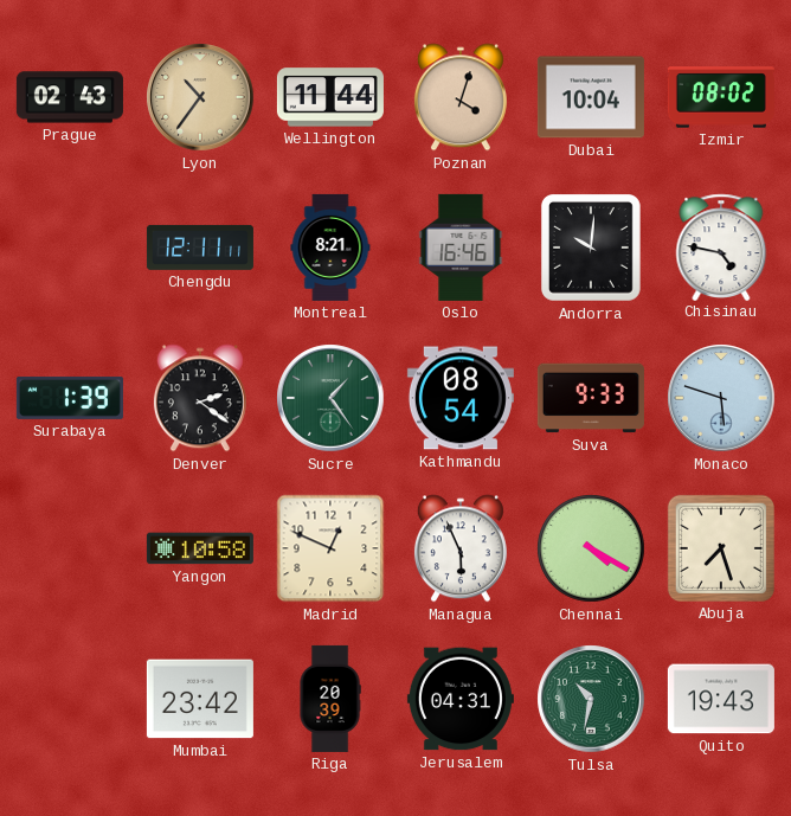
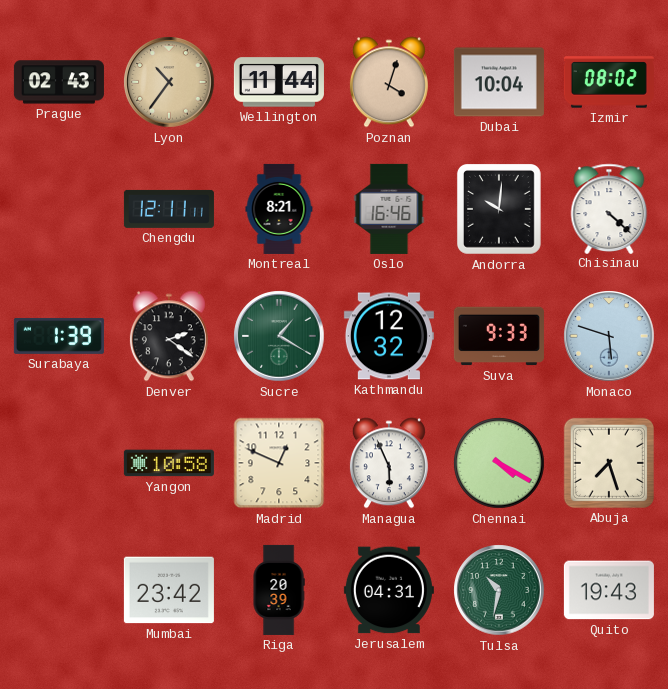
Chisinau: 4:47 -> 4:22
Sucre: 1:24 -> 1:20
Kathmandu: 08:54 -> 12:32
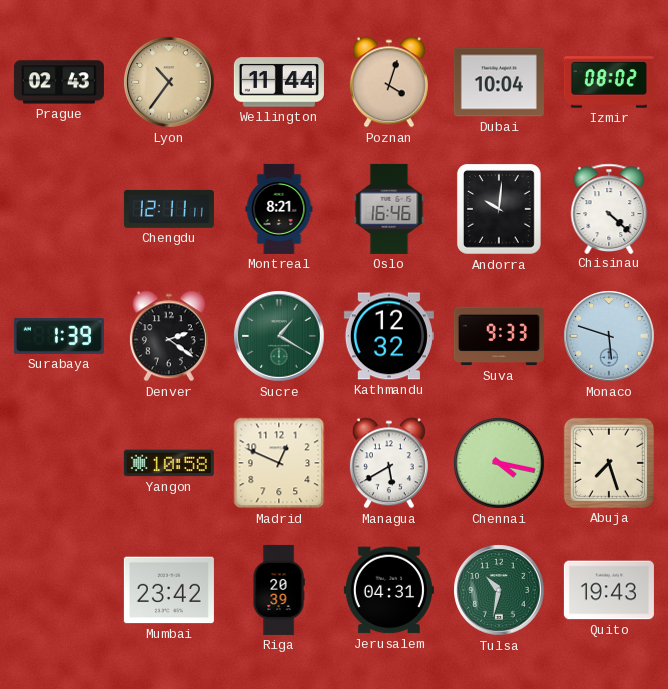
Managua: 5:56 -> 5:40
Chennai: 4:20 -> 4:17
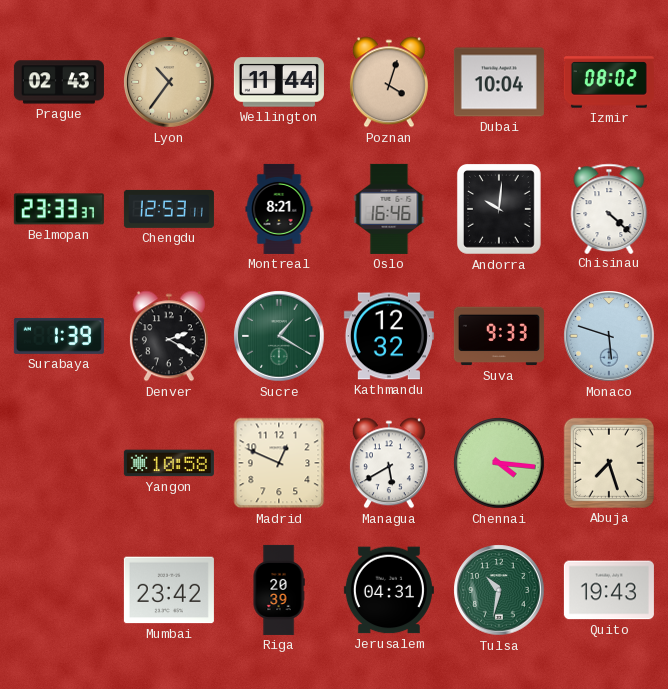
Belmopan: none -> 23:33
Chengdu: 12:11 -> 12:53
Denver: 2:21 -> 2:20
Chennai: 4:17 -> 4:16
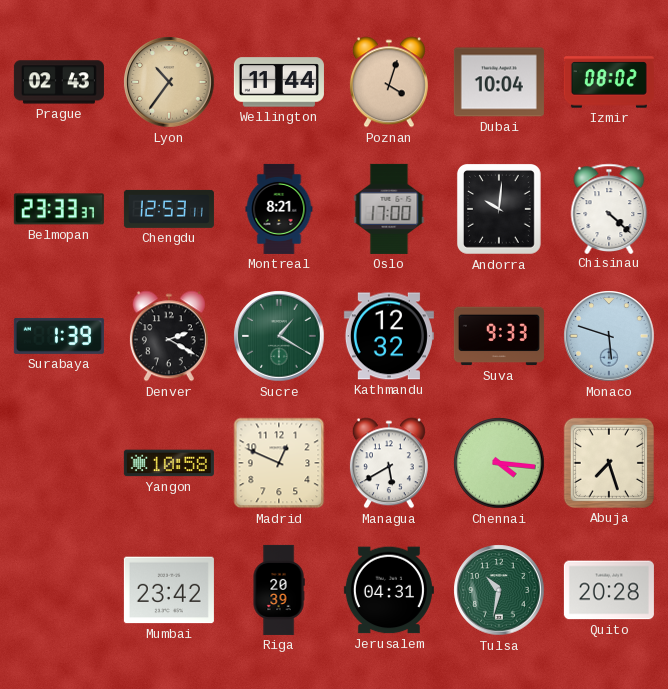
Oslo: 16:46 -> 17:00
Quito: 19:43 -> 20:28
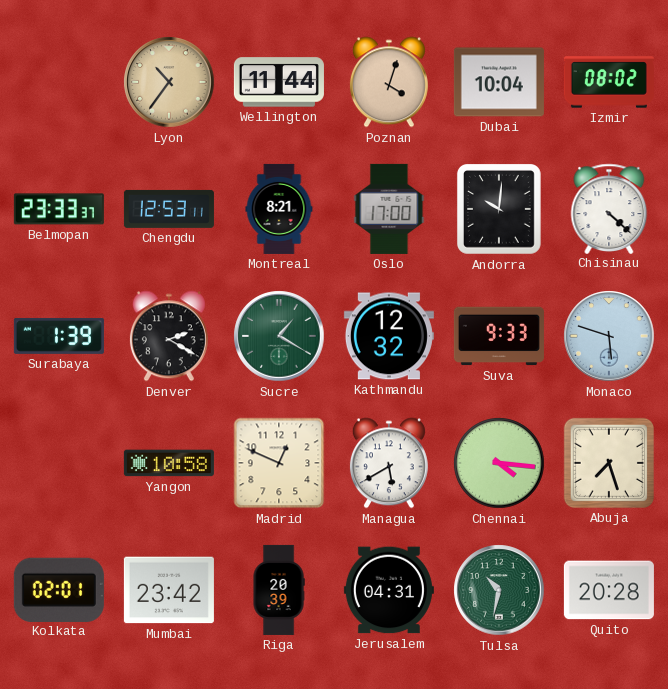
Prague: 02:43 -> none
Kolkata: none -> 02:01
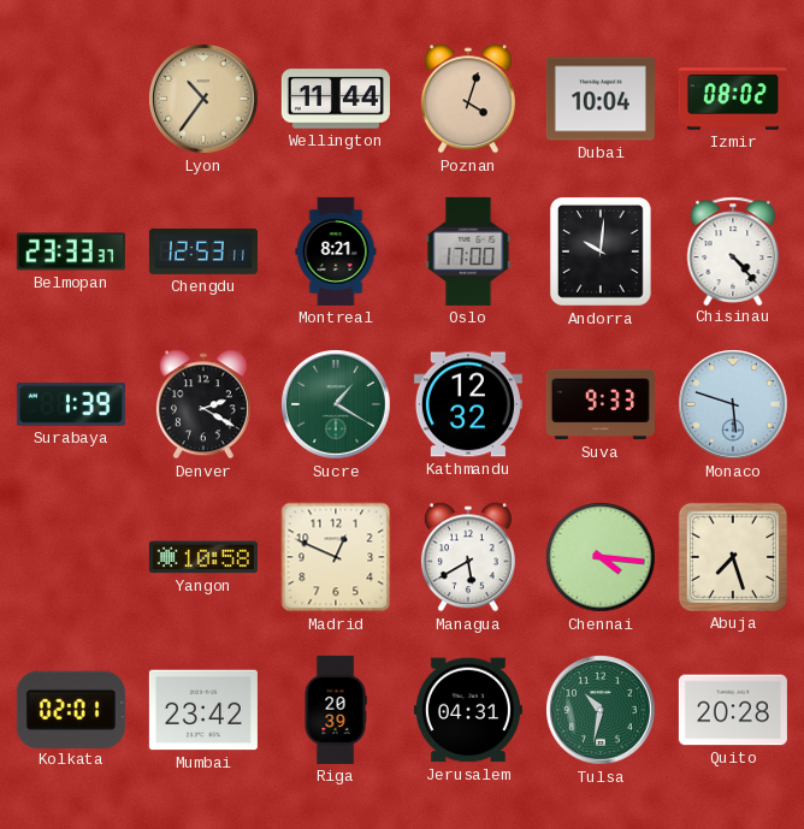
Chisinau: 4:22 -> 4:23
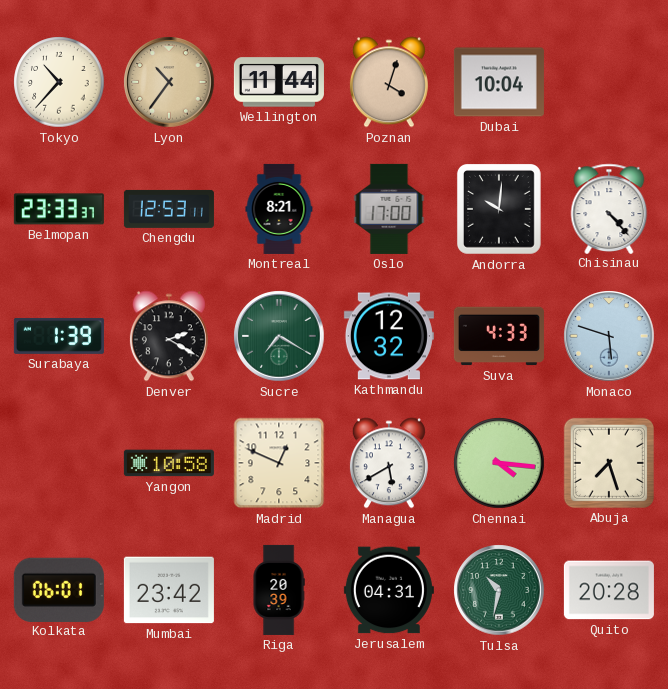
Tokyo: none -> 10:37
Izmir: 08:02 -> none
Sucre: 1:20 -> 7:20
Suva: 9:33 -> 4:33
Kolkata: 02:01 -> 06:01
